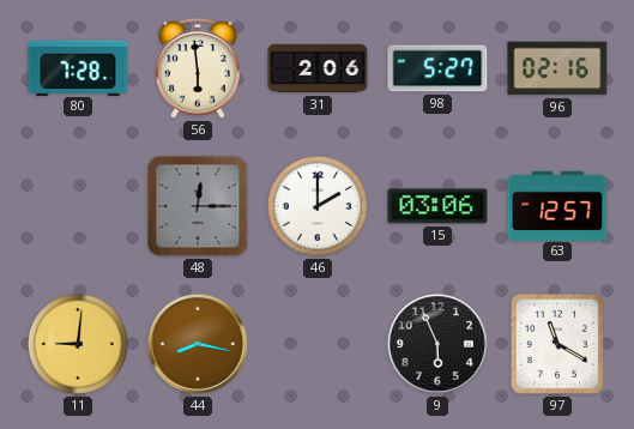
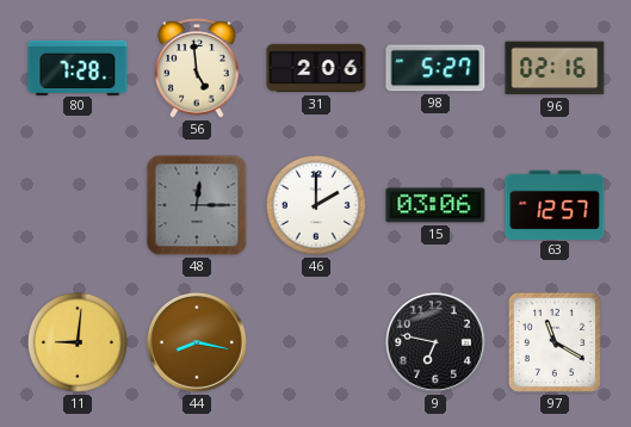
56: 5:59 -> 4:59
9: 5:56 -> 6:47
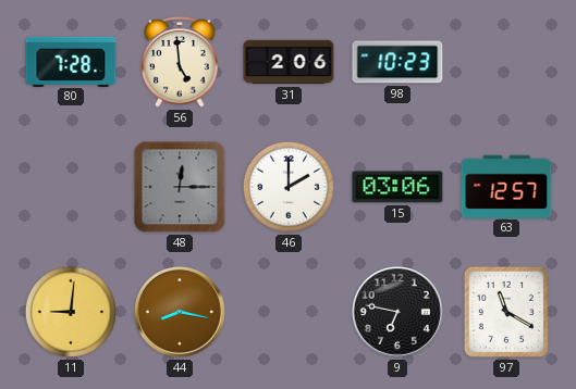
98: 5:27 -> 10:23
96: 02:16 -> none
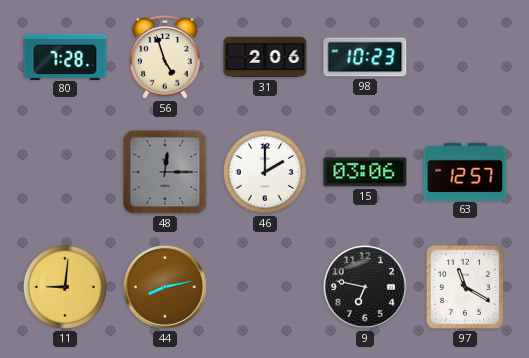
56: 4:59 -> 4:57
44: 8:17 -> 8:13
